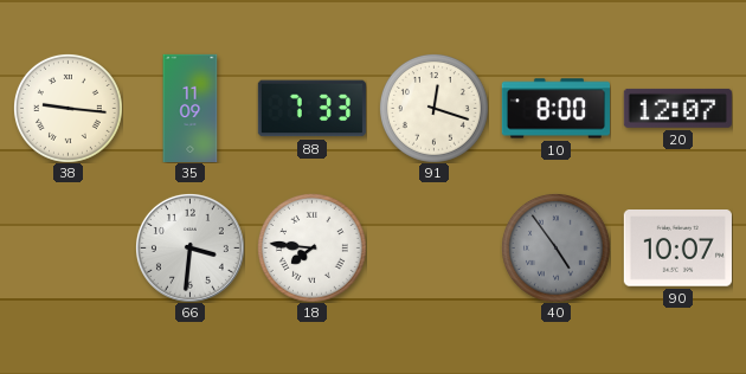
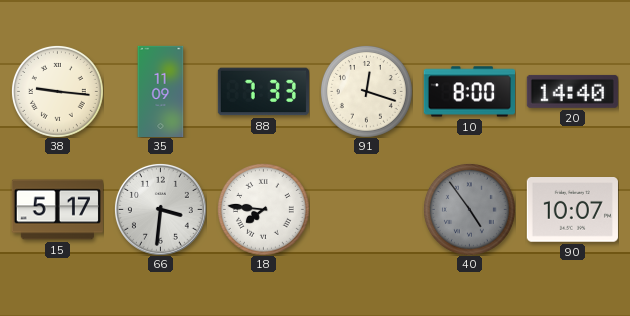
20: 12:07 -> 14:40
15: none -> 5:17
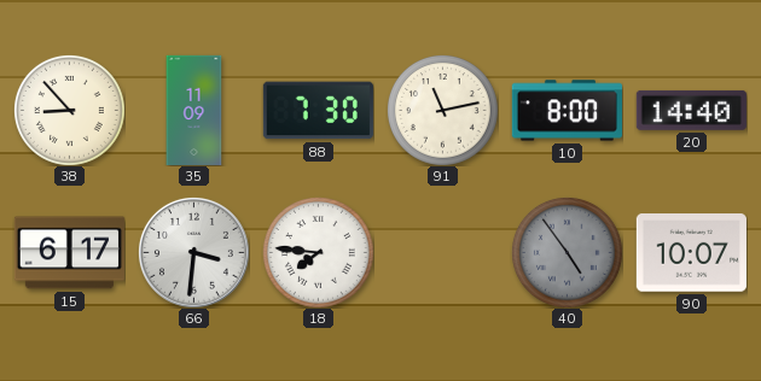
38: 9:16 -> 8:53
88: 7:33 -> 7:30
91: 12:18 -> 11:13
15: 5:17 -> 6:17
